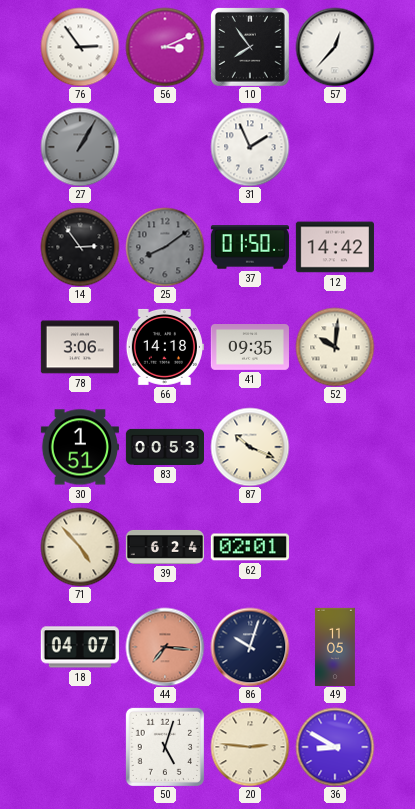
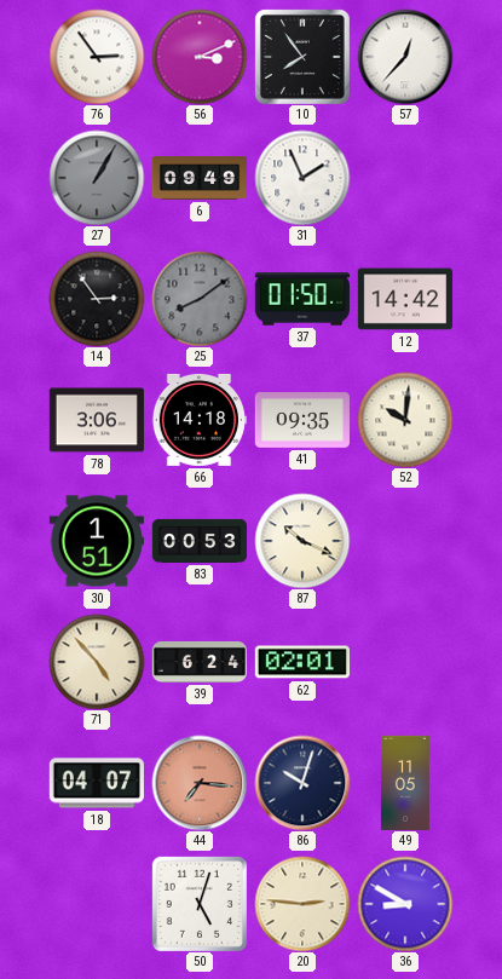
6: none -> 09:49
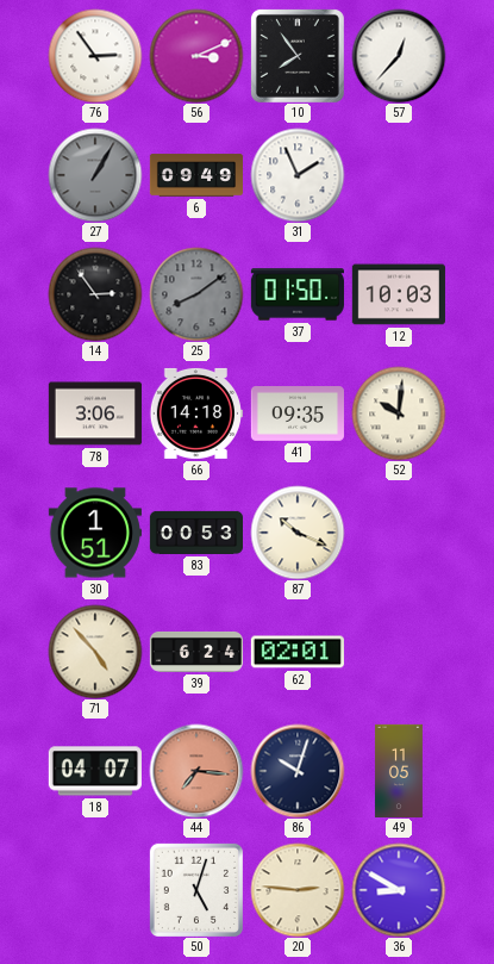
12: 14:42 -> 10:03
